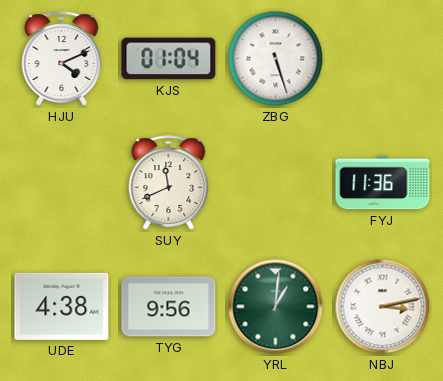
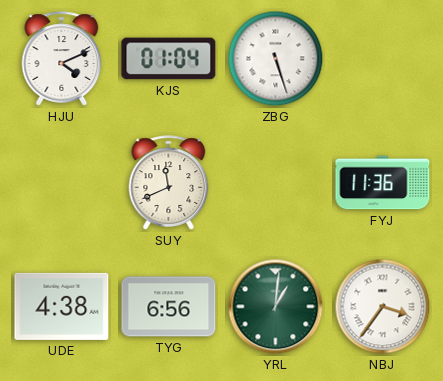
TYG: 9:56 -> 6:56
NBJ: 3:13 -> 3:36
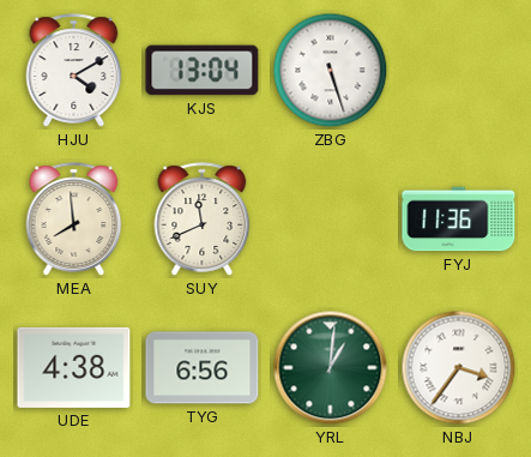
HJU: 4:11 -> 4:10
KJS: 01:04 -> 13:04
MEA: none -> 7:59
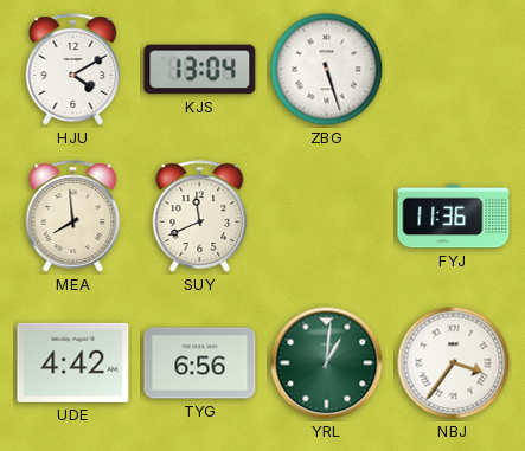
UDE: 4:38 -> 4:42
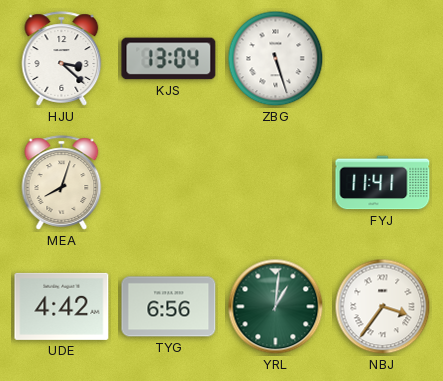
HJU: 4:10 -> 3:22
MEA: 7:59 -> 8:03
SUY: 11:41 -> none
FYJ: 11:36 -> 11:41
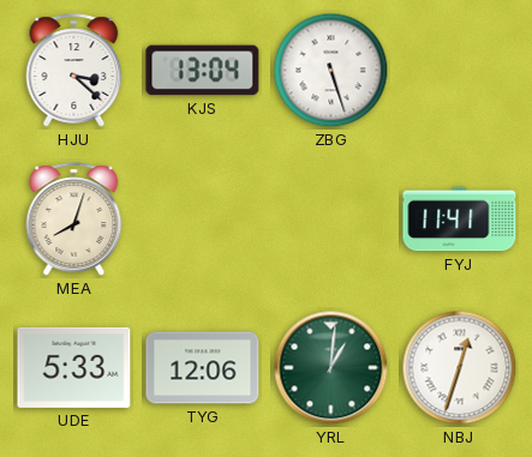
UDE: 4:42 -> 5:33
TYG: 6:56 -> 12:06
NBJ: 3:36 -> 12:33
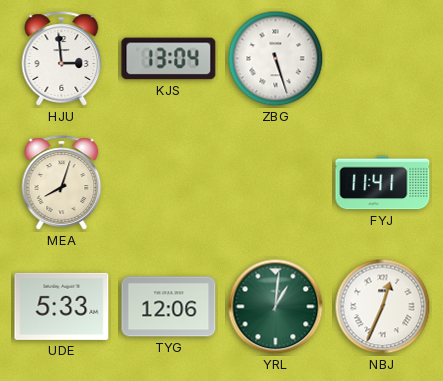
HJU: 3:22 -> 2:59
NBJ: 12:33 -> 12:34
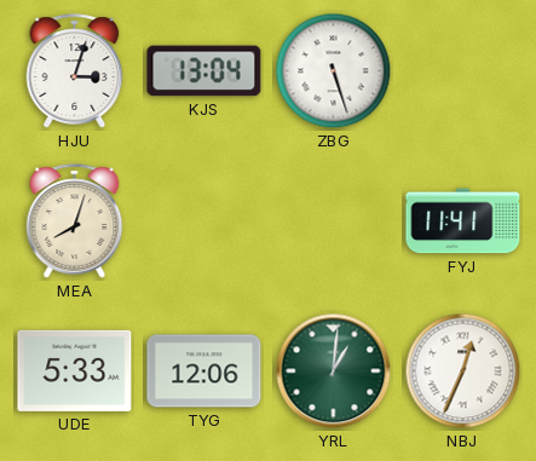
HJU: 2:59 -> 3:03
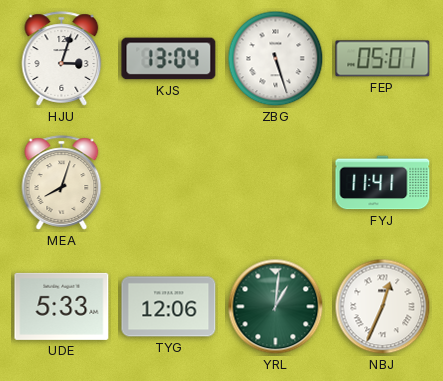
FEP: none -> 05:01
